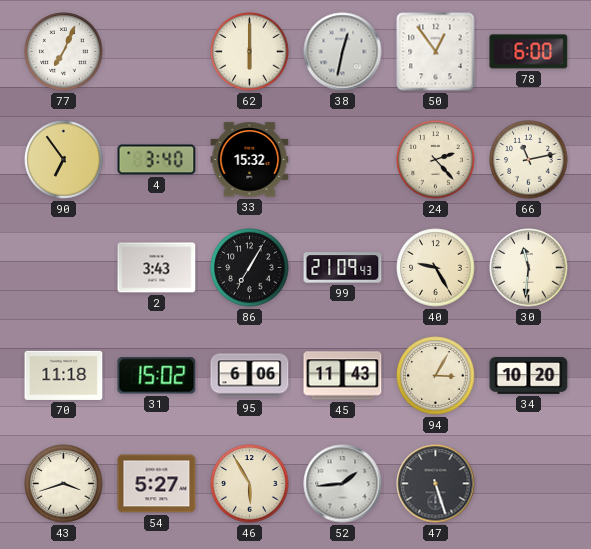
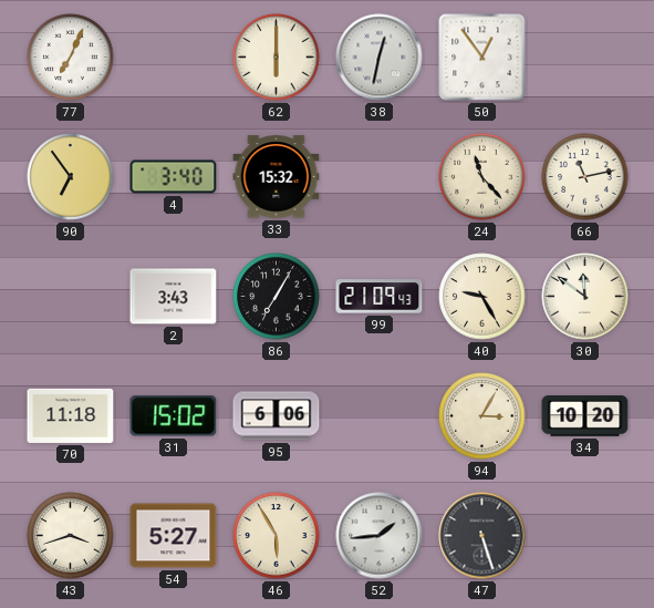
78: 6:00 -> none
24: 2:23 -> 11:23
30: 11:31 -> 11:51
45: 11:43 -> none
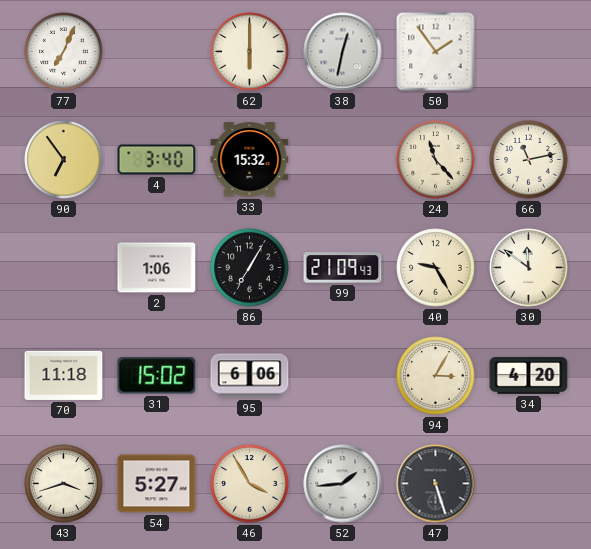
50: 12:54 -> 1:54
2: 3:43 -> 1:06
34: 10:20 -> 4:20
46: 5:55 -> 3:55
